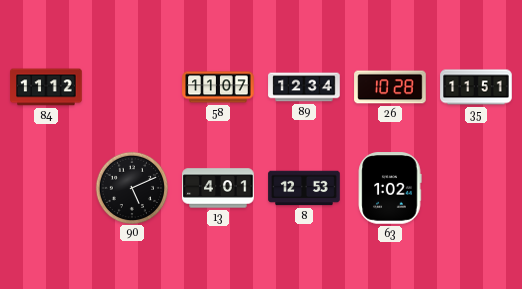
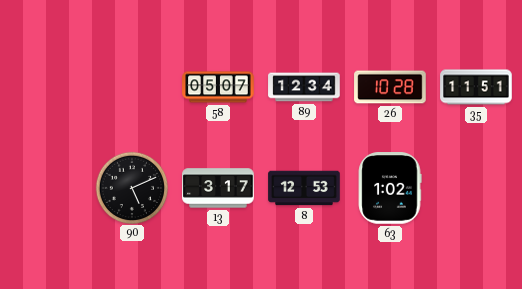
84: 11:12 -> none
58: 11:07 -> 05:07
13: 4:01 -> 3:17
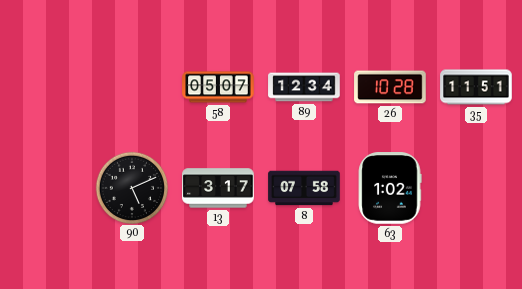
8: 12:53 -> 07:58
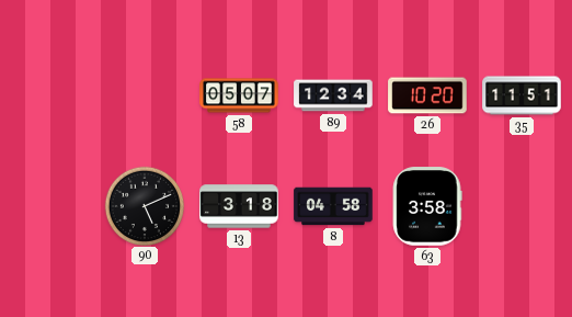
26: 10:28 -> 10:20
13: 3:17 -> 3:18
8: 07:58 -> 04:58
63: 1:02 -> 3:58
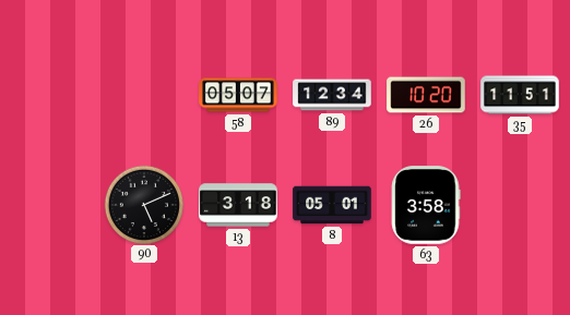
8: 04:58 -> 05:01
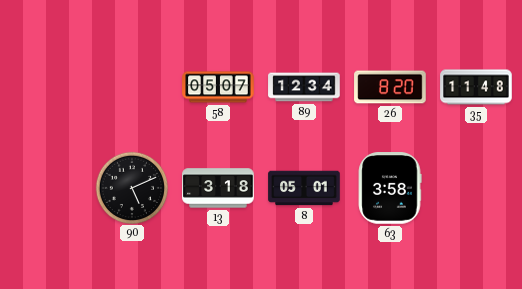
26: 10:20 -> 8:20
35: 11:51 -> 11:48
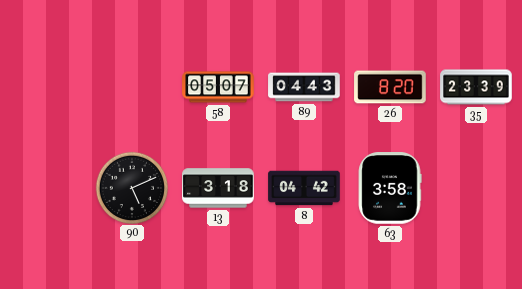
89: 12:34 -> 04:43
35: 11:48 -> 23:39
8: 05:01 -> 04:42
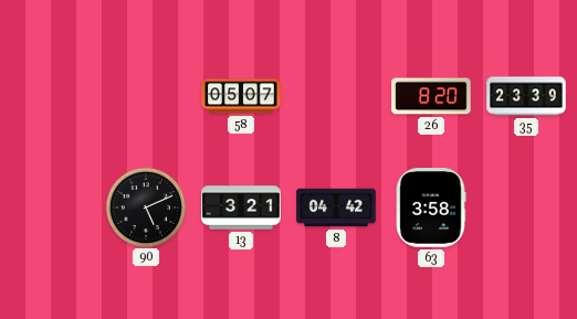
89: 04:43 -> none
13: 3:18 -> 3:21
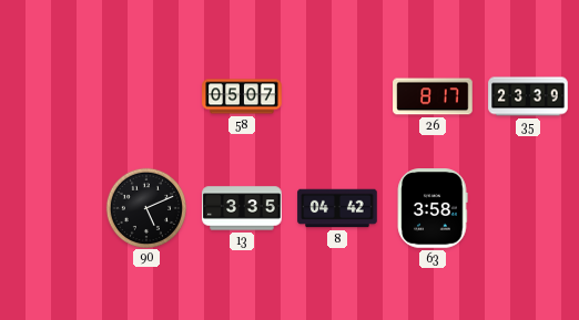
26: 8:20 -> 8:17
13: 3:21 -> 3:35
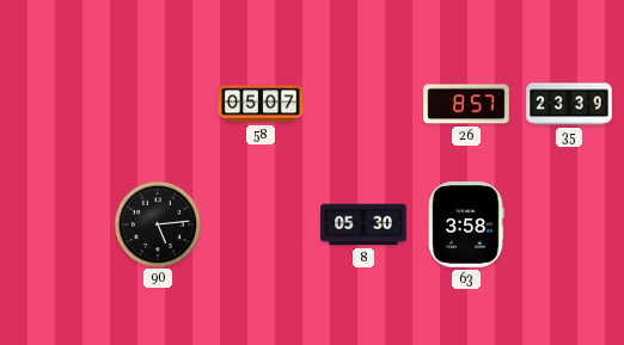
26: 8:17 -> 8:57
90: 5:11 -> 5:14
13: 3:35 -> none
8: 04:42 -> 05:30
